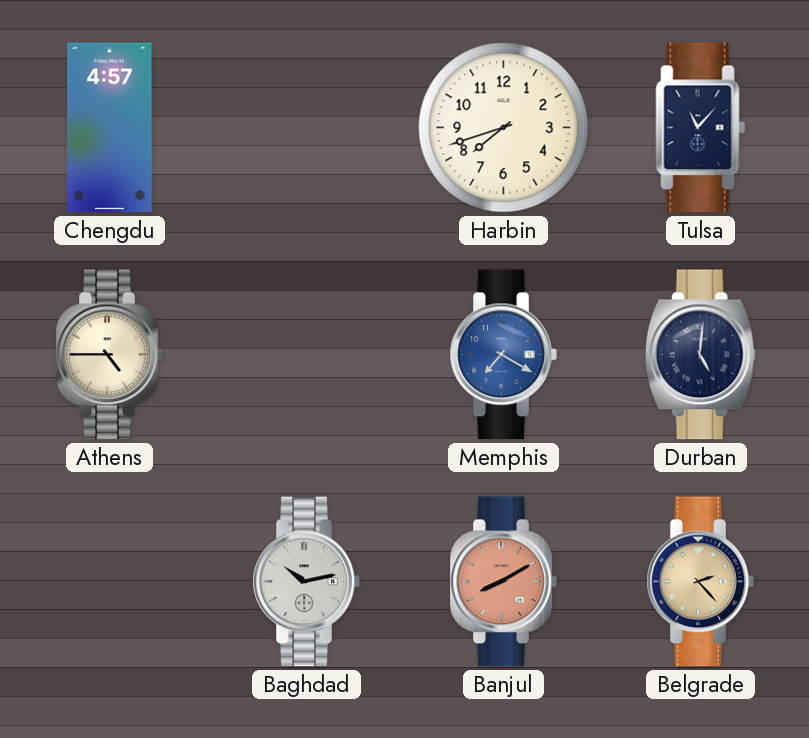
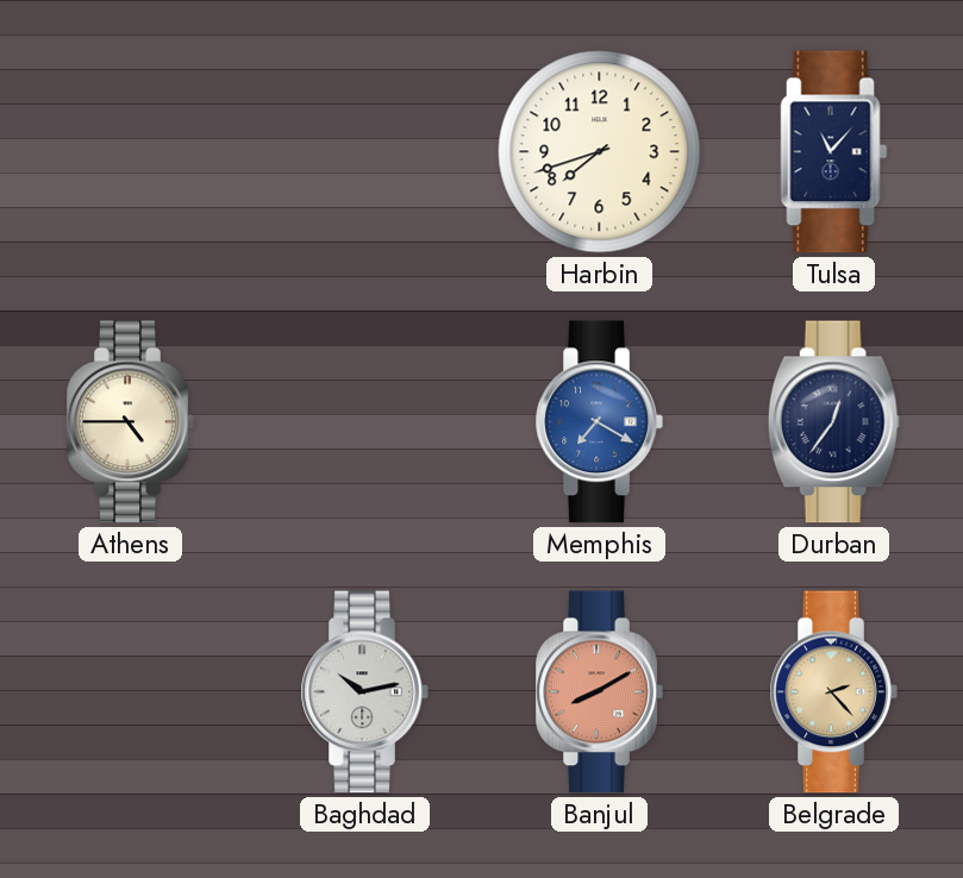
Chengdu: 4:57 -> none
Durban: 5:01 -> 12:36
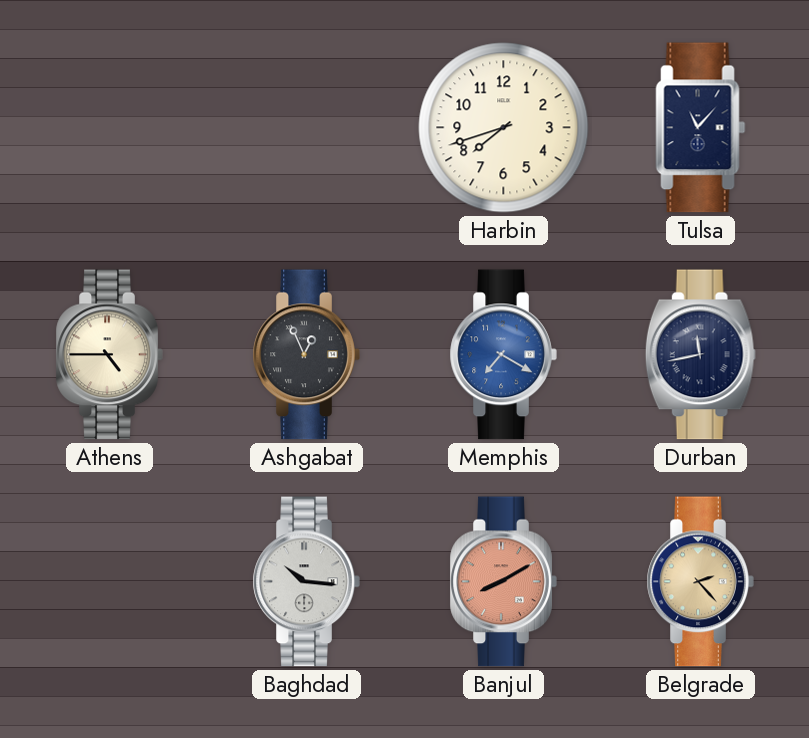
Ashgabat: none -> 12:56
Durban: 12:36 -> 11:43
Baghdad: 10:13 -> 10:16
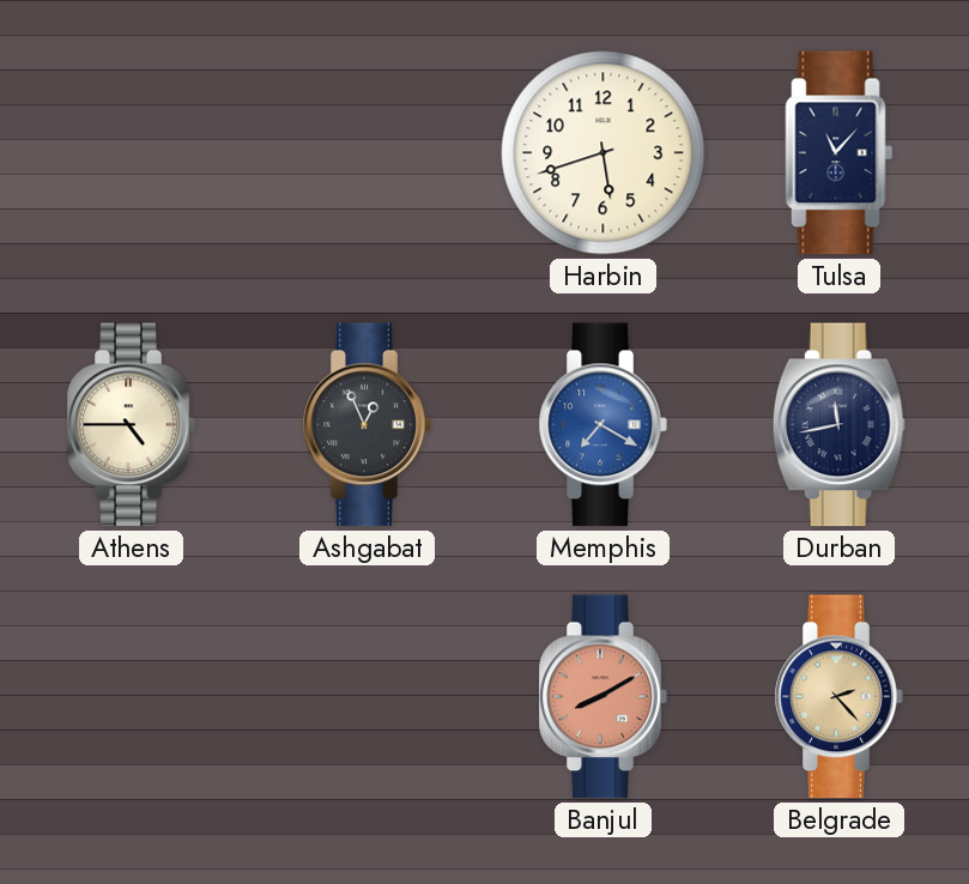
Harbin: 7:42 -> 5:42
Baghdad: 10:16 -> none
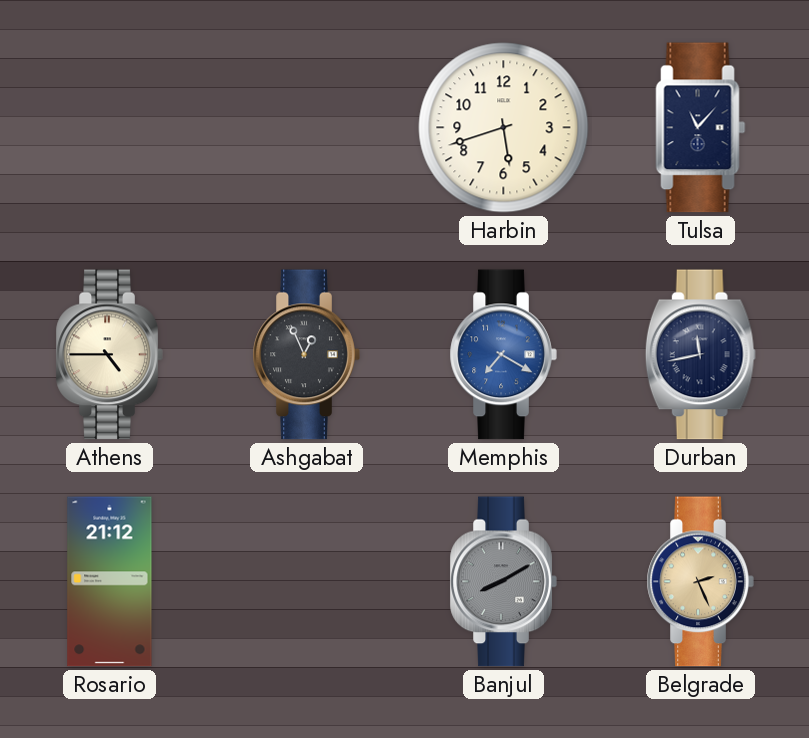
Rosario: none -> 21:12
Banjul dial: salmon -> grey
Belgrade: 2:23 -> 2:26
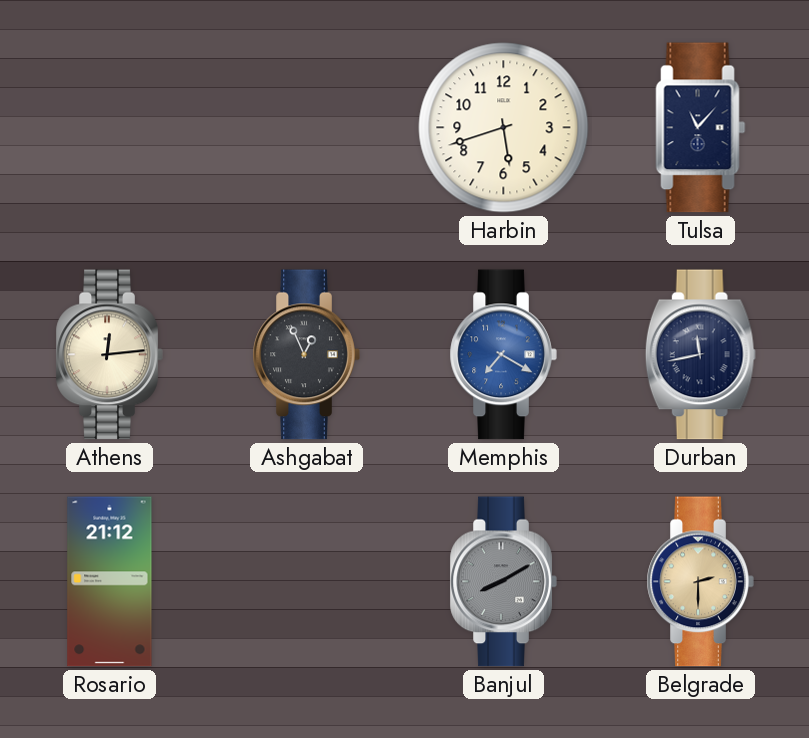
Athens: 4:45 -> 12:14
Belgrade: 2:26 -> 2:30
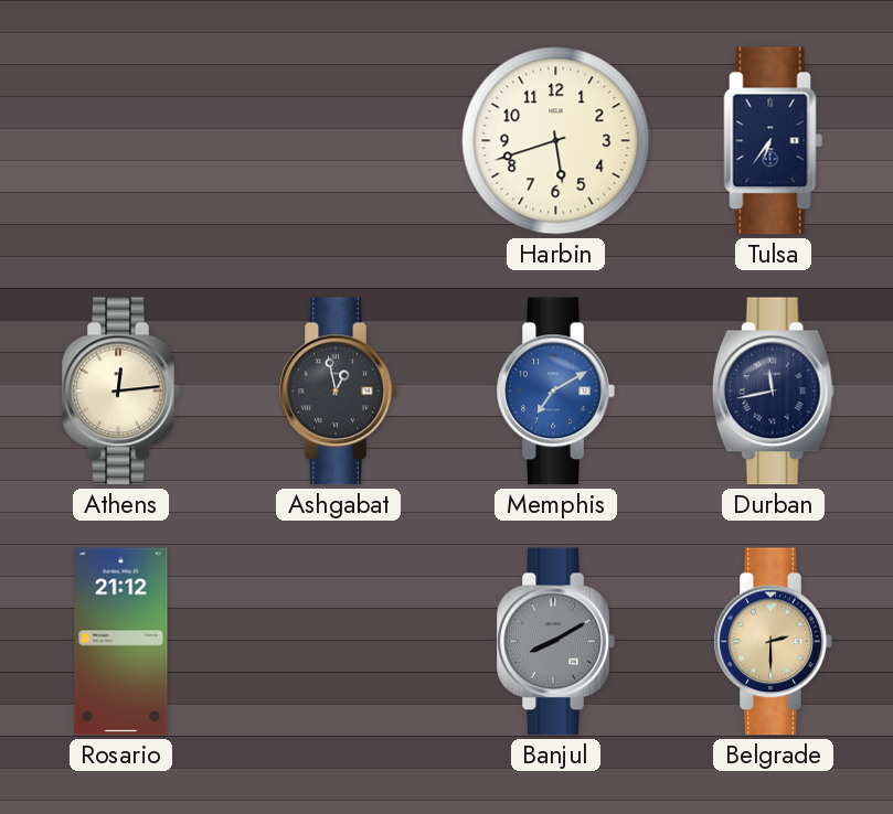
Tulsa: 11:07 -> 6:36
Ashgabat: 12:56 -> 12:58
Memphis: 7:20 -> 7:10
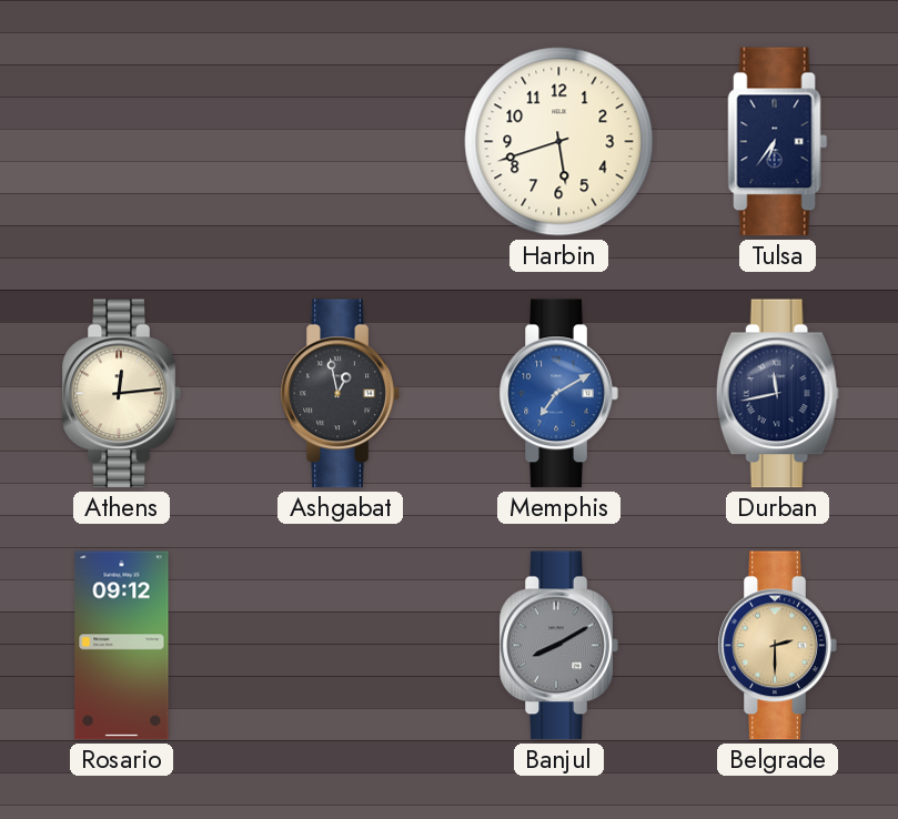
Rosario: 21:12 -> 09:12
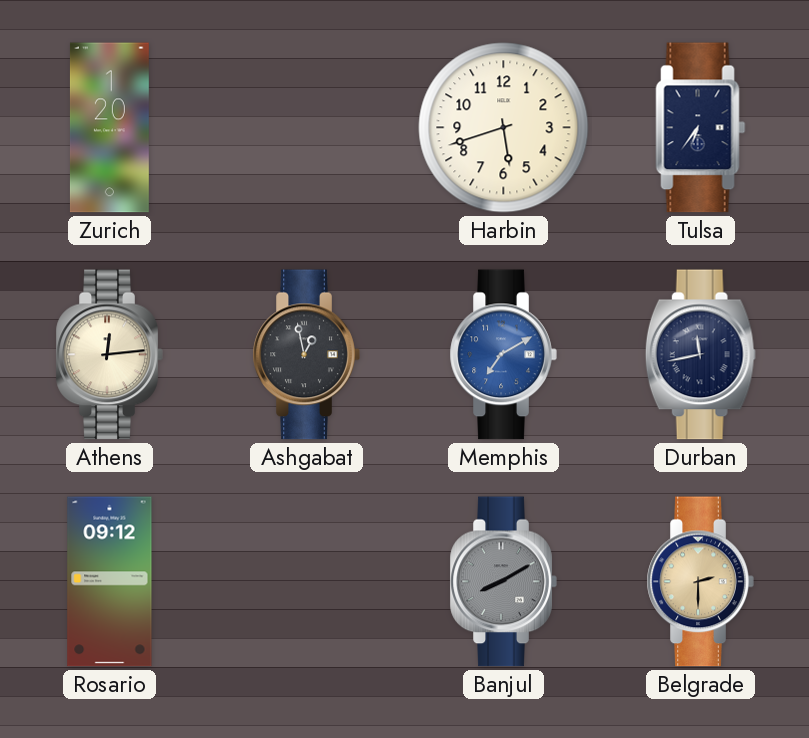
Zurich: none -> 1:20
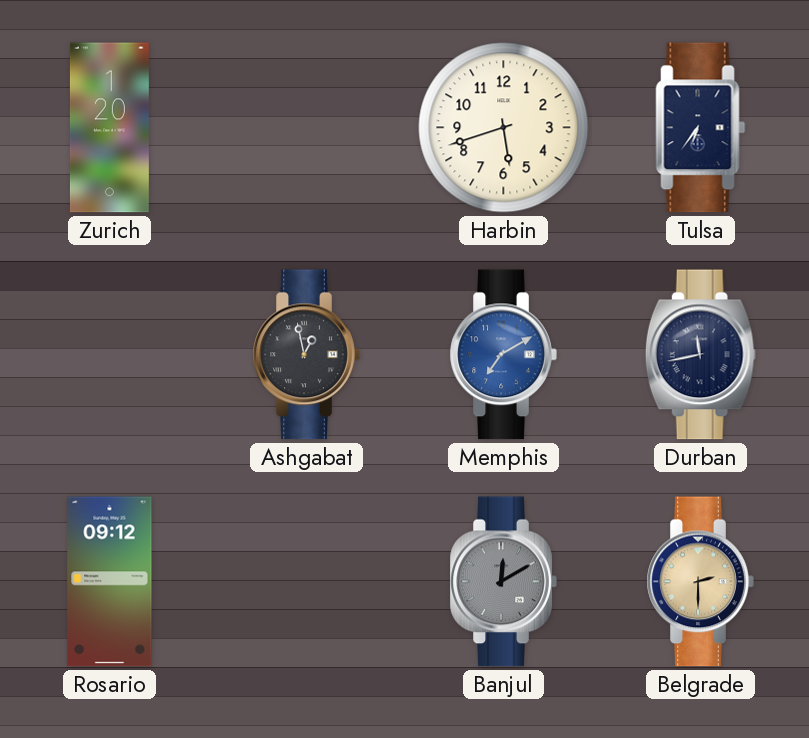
Athens: 12:14 -> none
Banjul: 8:10 -> 12:10
